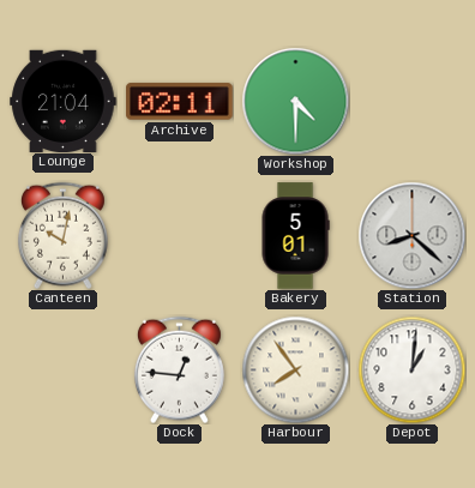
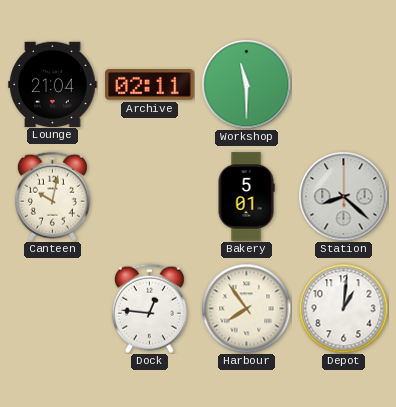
Workshop: 4:30 -> 11:30
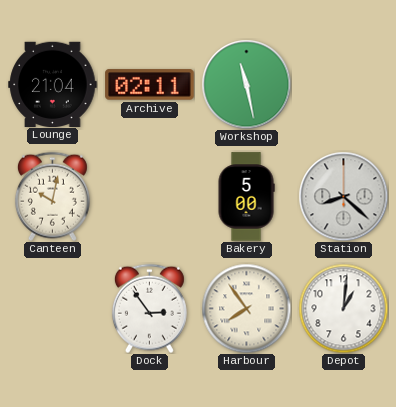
Workshop: 11:30 -> 11:28
Bakery: 5:01 -> 5:00
Dock: 12:46 -> 2:54
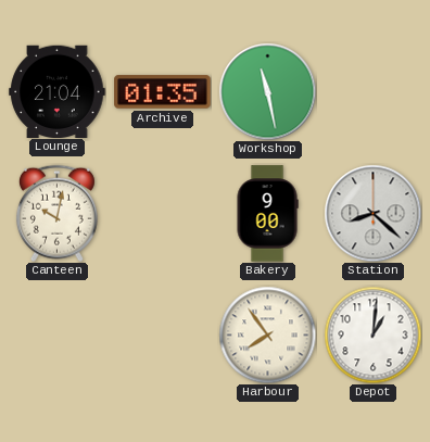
Archive: 02:11 -> 01:35
Bakery: 5:00 -> 9:00
Dock: 2:54 -> none
